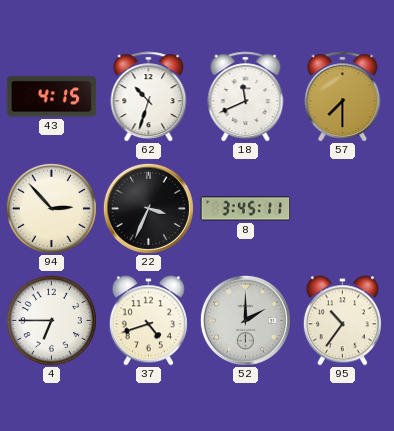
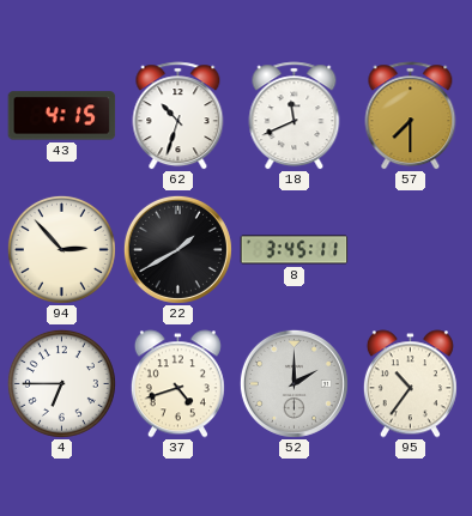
22: 3:34 -> 1:40
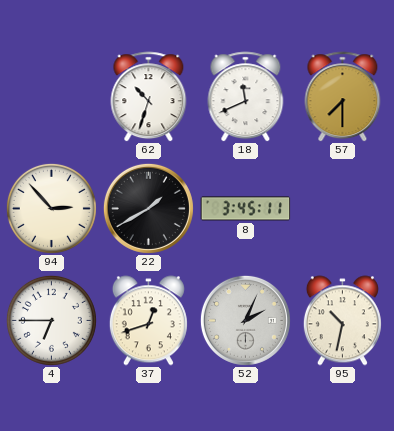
43: 4:15 -> none
37: 4:42 -> 12:42
52: 2:00 -> 2:04
95: 10:36 -> 10:32
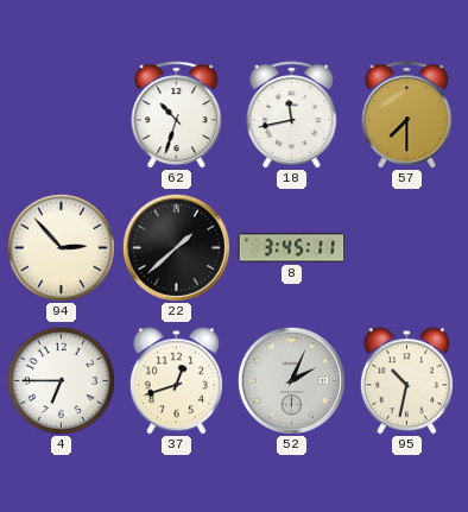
18: 11:41 -> 11:43
22: 1:40 -> 1:38
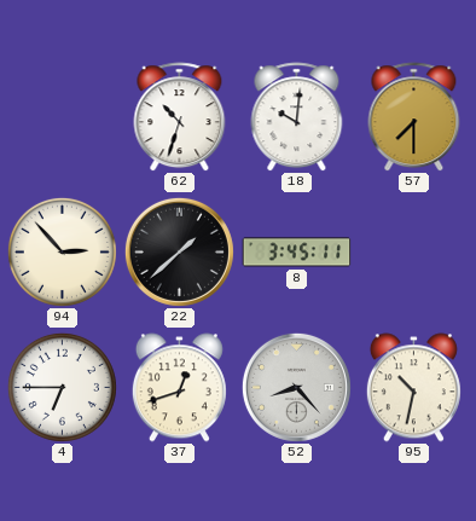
18: 11:43 -> 10:01
52: 2:04 -> 8:23
